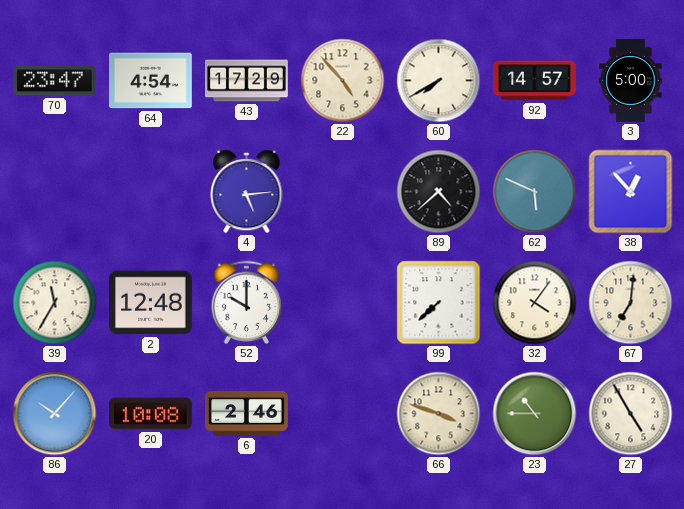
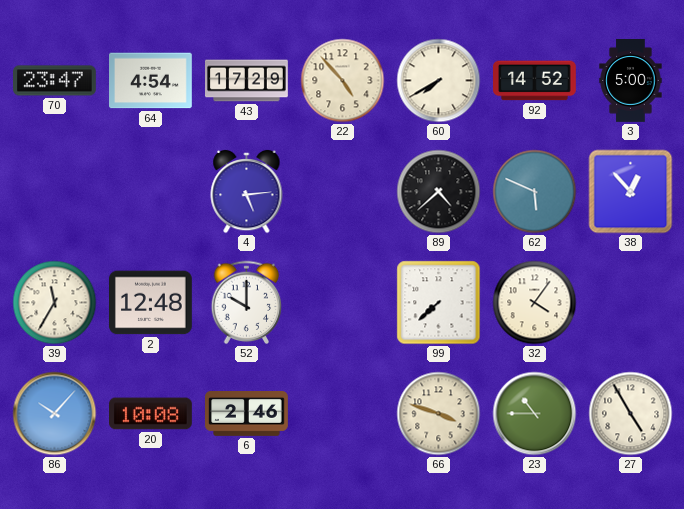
92: 14:57 -> 14:52
67: 7:01 -> none
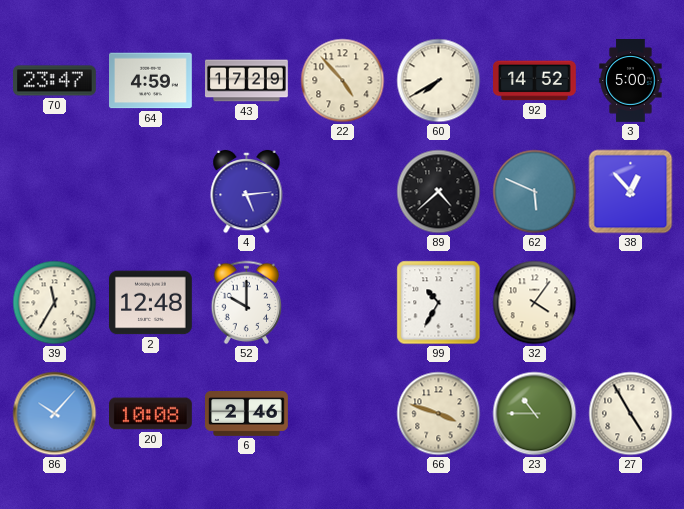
64: 4:54 -> 4:59
99: 7:38 -> 10:35
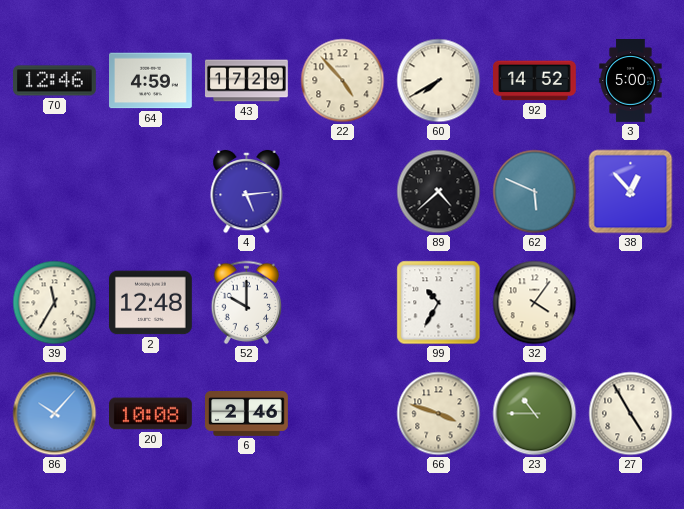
70: 23:47 -> 12:46
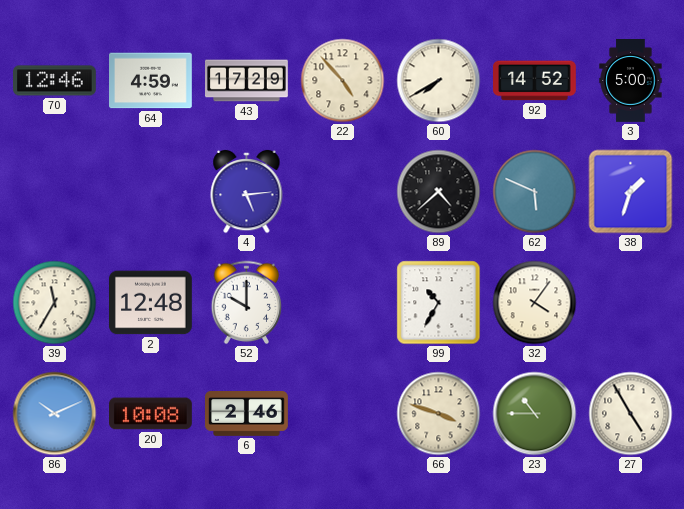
38: 12:53 -> 1:33
86: 10:07 -> 10:11
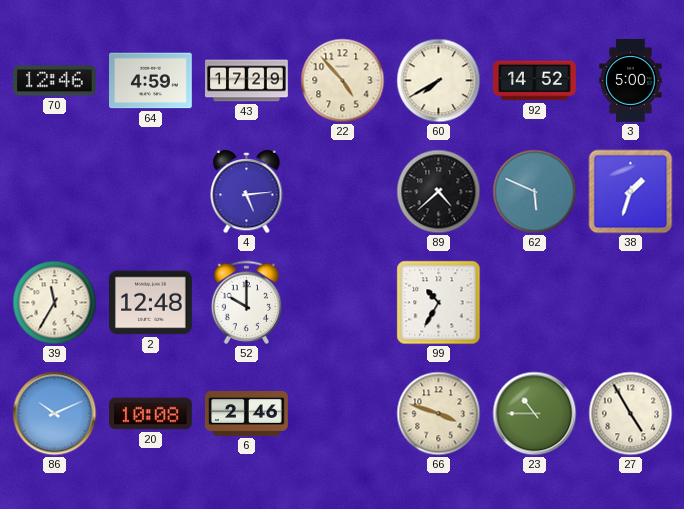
32: 4:06 -> none
